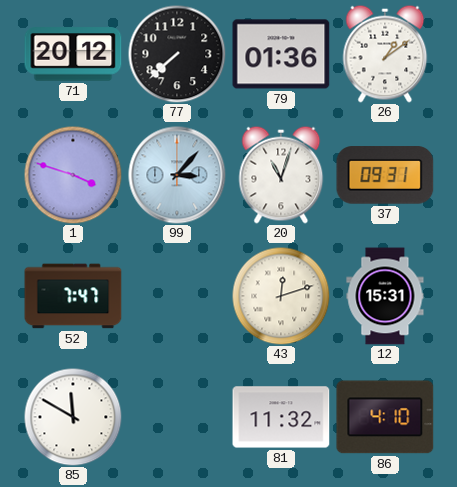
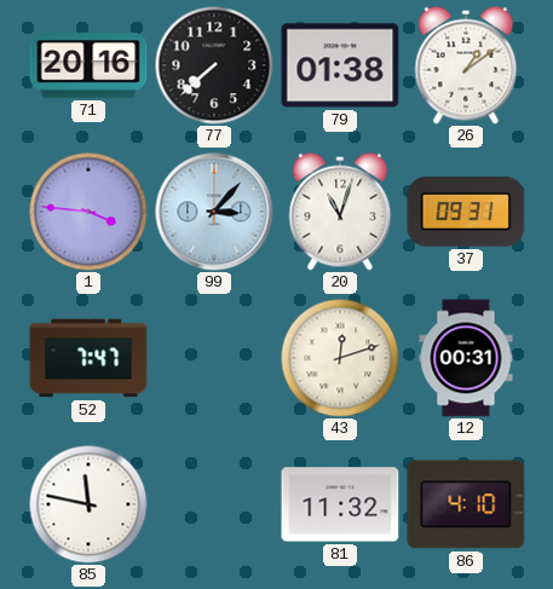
71: 20:12 -> 20:16
79: 01:36 -> 01:38
1: 3:48 -> 3:46
12: 15:31 -> 00:31
85: 11:50 -> 11:47
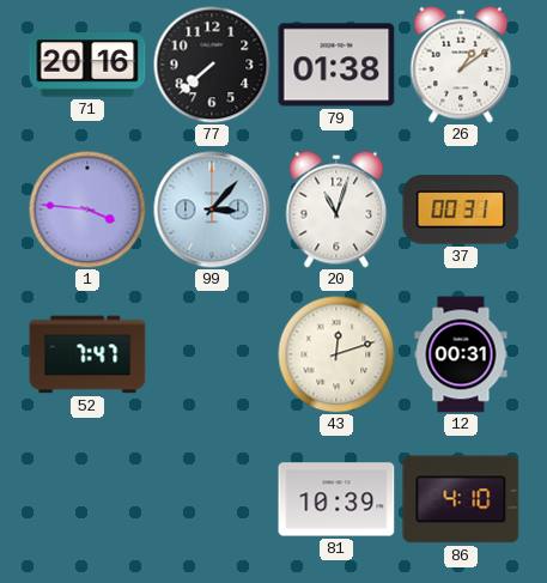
37: 09:31 -> 00:31
85: 11:47 -> none
81: 11:32 -> 10:39
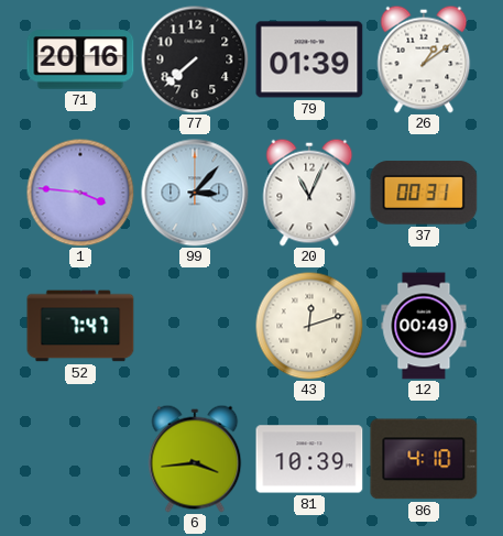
79: 01:38 -> 01:39
20: 11:03 -> 11:04
12: 00:31 -> 00:49
6: none -> 3:44
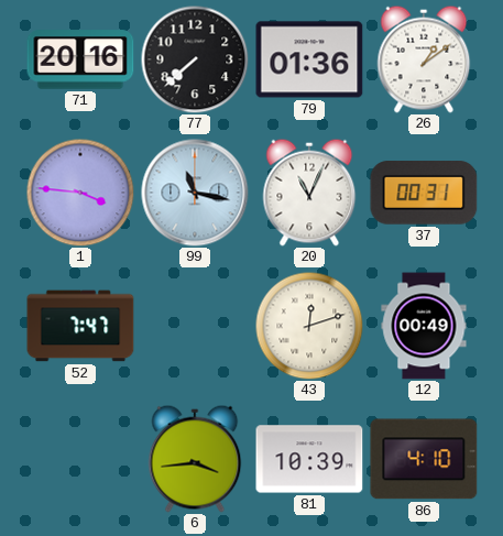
79: 01:39 -> 01:36
99: 3:07 -> 11:17
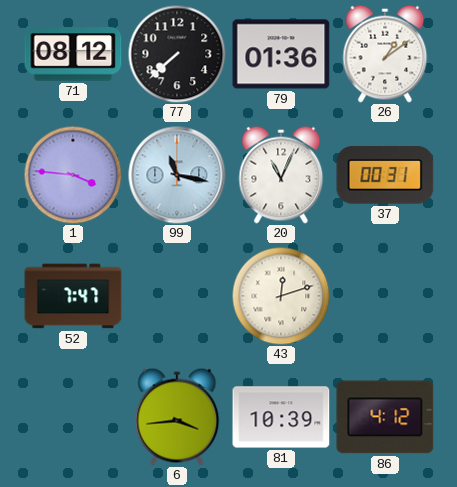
71: 20:16 -> 08:12
12: 00:49 -> none
86: 4:10 -> 4:12
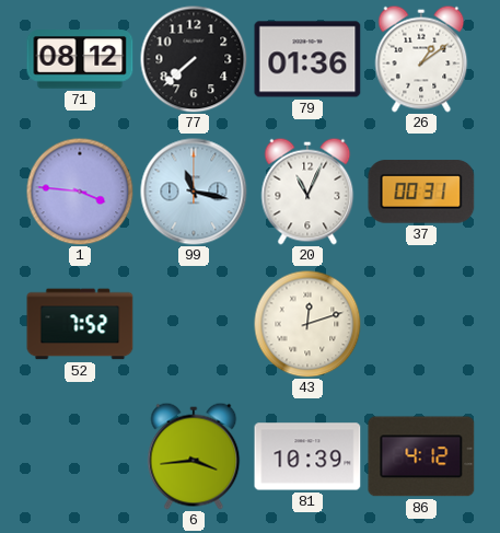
52: 7:47 -> 7:52
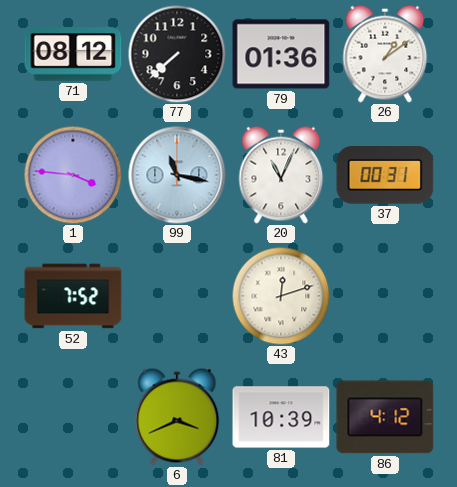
6: 3:44 -> 3:41
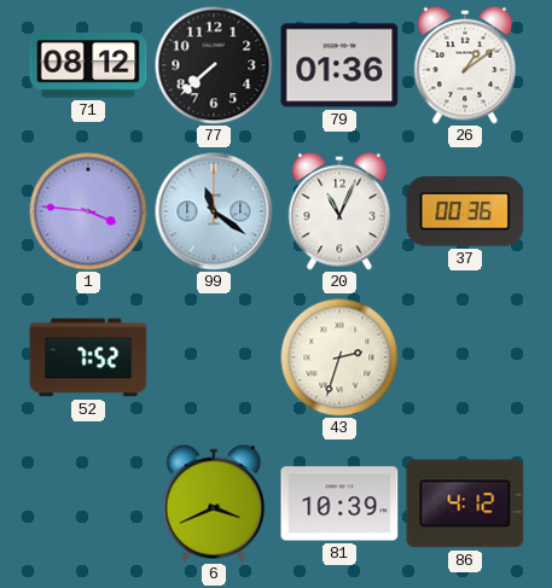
99: 11:17 -> 11:21
37: 00:31 -> 00:36
43: 12:12 -> 2:33
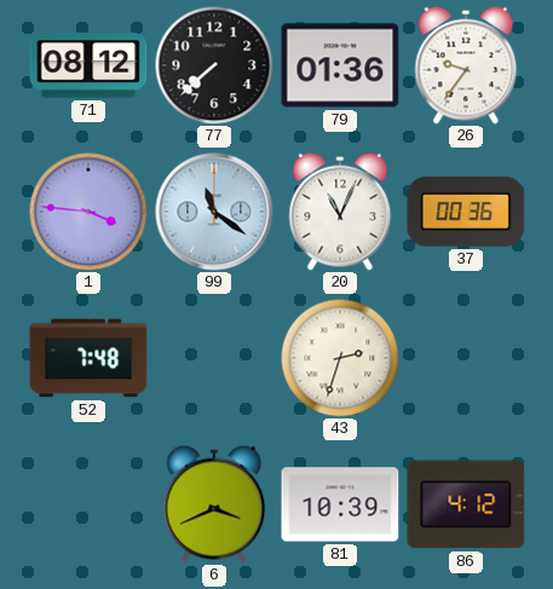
26: 1:09 -> 9:36
52: 7:52 -> 7:48
